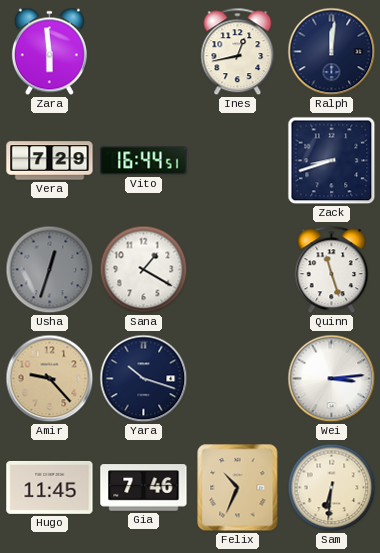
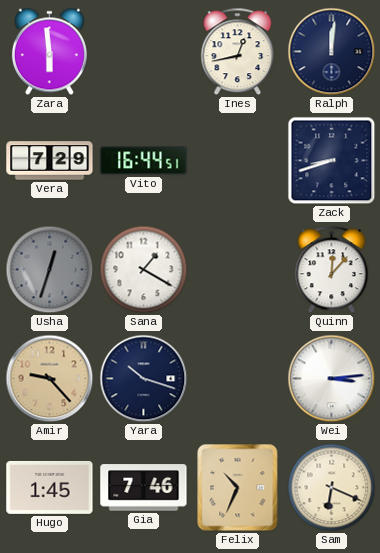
Quinn: 11:27 -> 12:07
Hugo: 11:45 -> 1:45
Sam: 6:31 -> 6:19
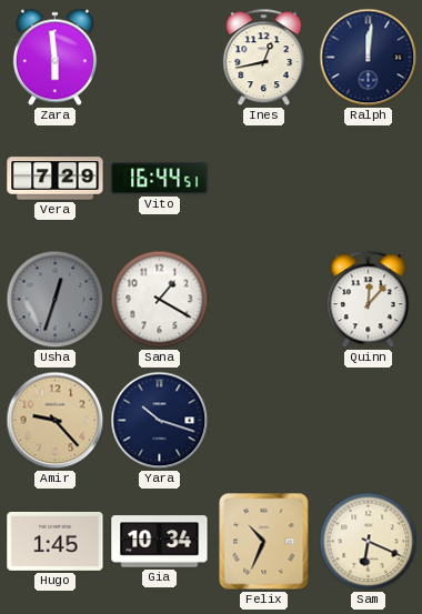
Zack: 8:42 -> none
Wei: 3:14 -> none
Gia: 7:46 -> 10:34
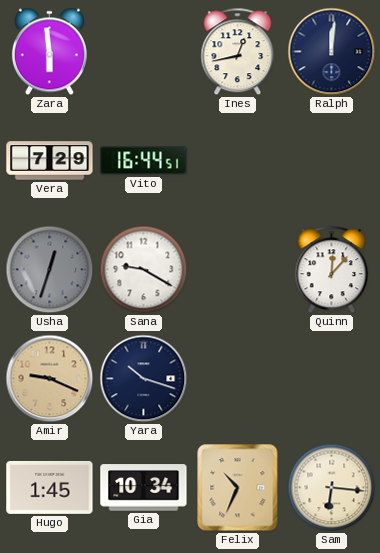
Sana: 1:20 -> 9:20
Amir: 9:23 -> 9:19
Sam: 6:19 -> 6:16
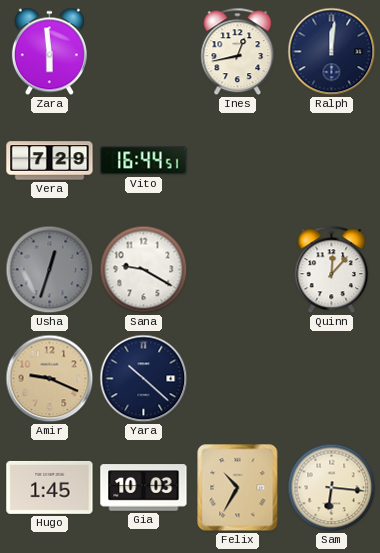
Yara: 10:18 -> 10:22
Gia: 10:34 -> 10:03
Felix: 10:34 -> 10:35
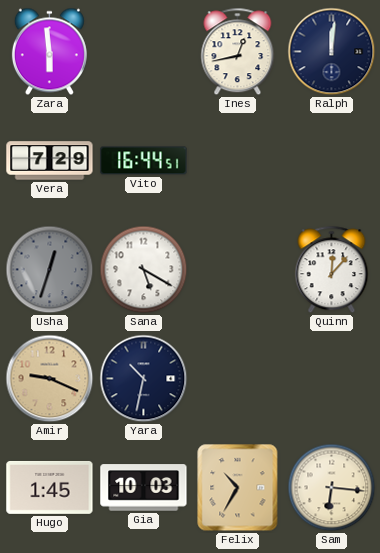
Sana: 9:20 -> 5:20
Yara: 10:22 -> 10:32
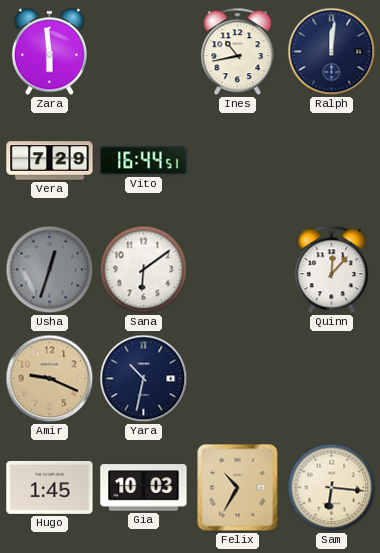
Ines: 12:43 -> 10:43
Sana: 5:20 -> 6:09
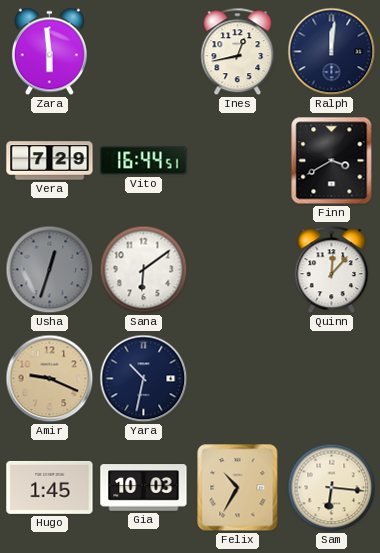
Ines: 10:43 -> 12:43
Finn: none -> 3:40
